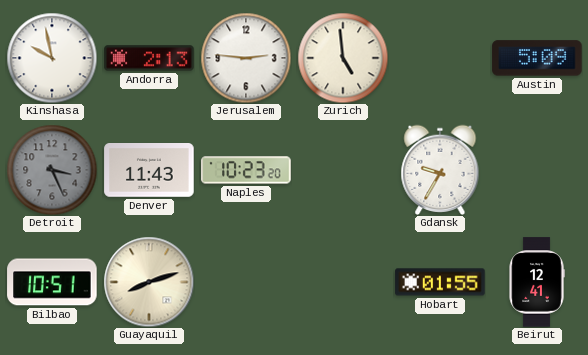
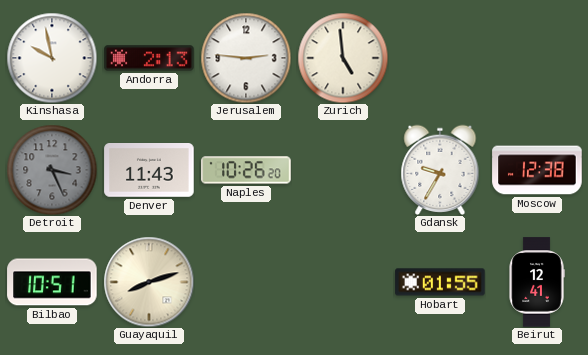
Austin: 5:09 -> none
Naples: 10:23 -> 10:26
Moscow: none -> 12:38
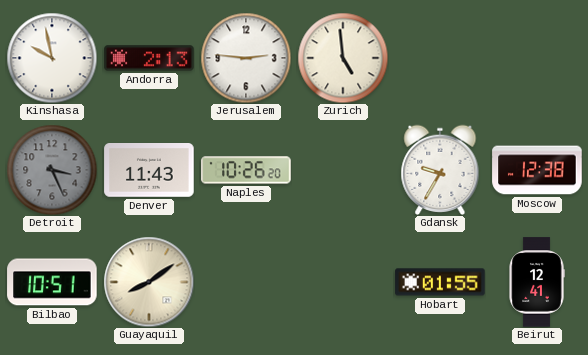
Guayaquil: 8:12 -> 8:09
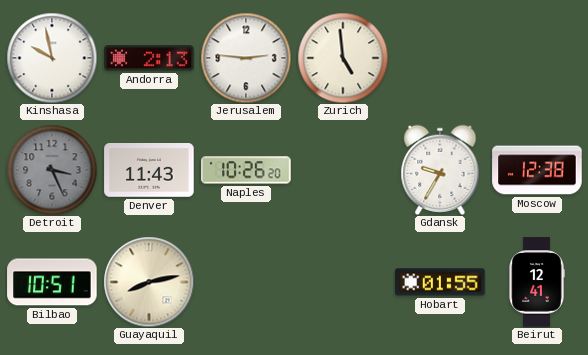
Guayaquil: 8:09 -> 8:13
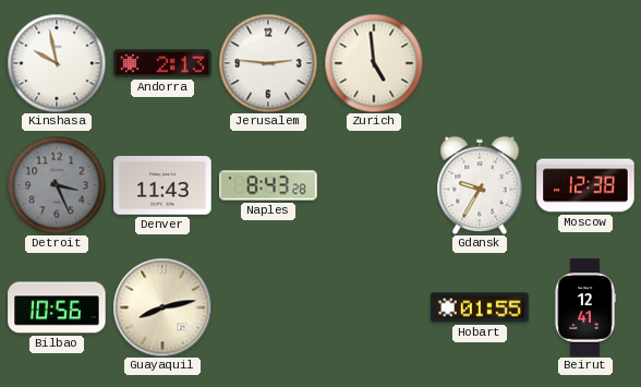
Naples: 10:26 -> 8:43
Bilbao: 10:51 -> 10:56
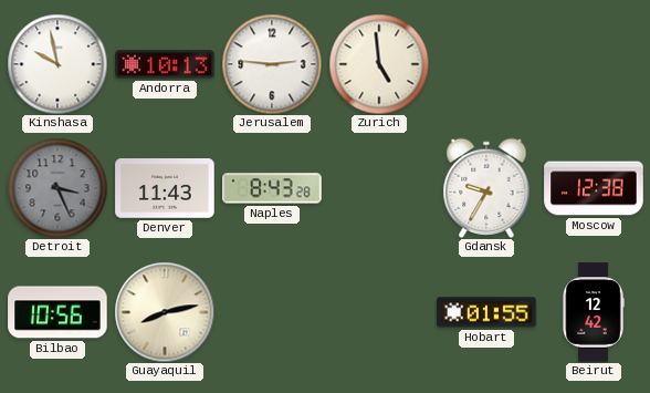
Andorra: 2:13 -> 10:13
Beirut: 12:41 -> 12:42
